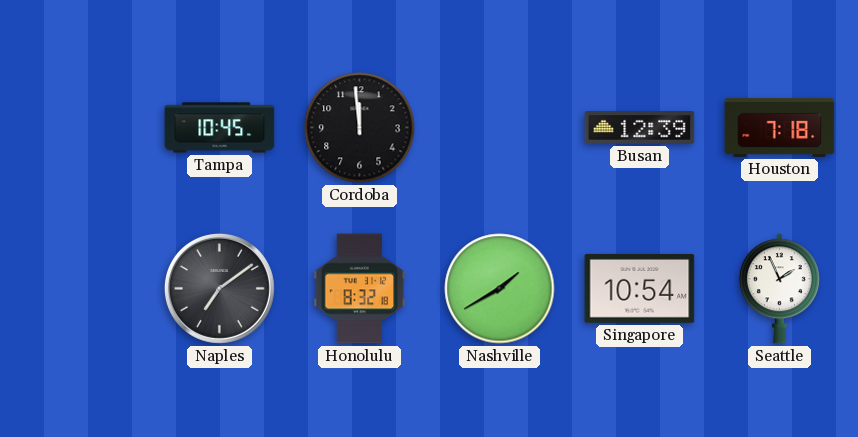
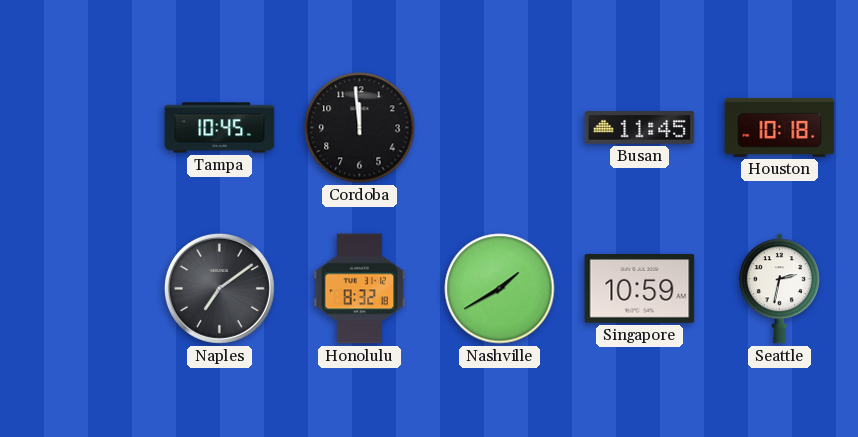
Busan: 12:39 -> 11:45
Houston: 7:18 -> 10:18
Singapore: 10:54 -> 10:59
Seattle: 1:56 -> 2:32
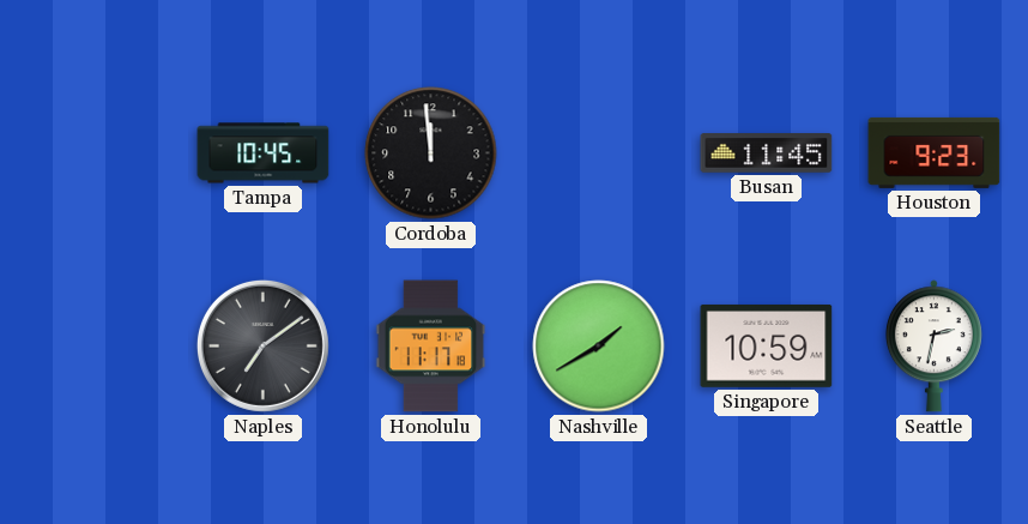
Houston: 10:18 -> 9:23
Honolulu: 8:32 -> 11:17
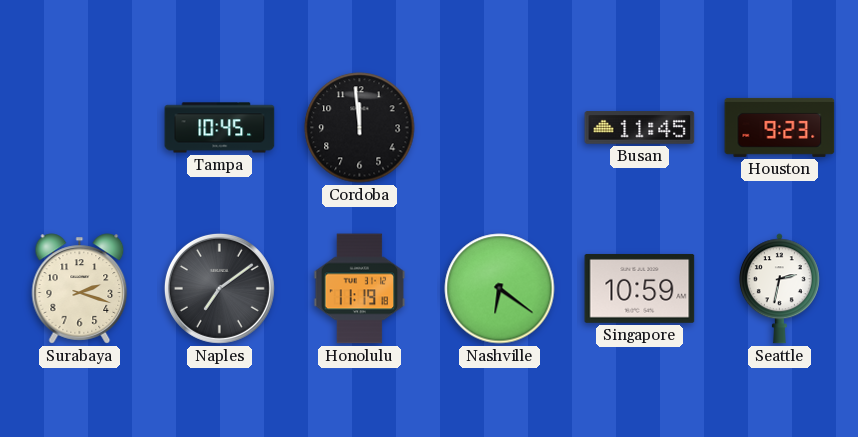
Surabaya: none -> 2:18
Honolulu: 11:17 -> 11:19
Nashville: 1:40 -> 6:21
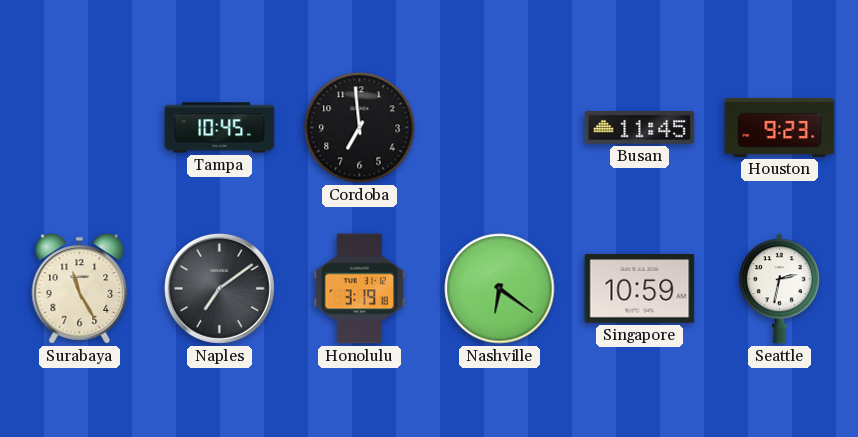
Cordoba: 11:59 -> 6:59
Surabaya: 2:18 -> 11:25
Honolulu: 11:19 -> 3:19
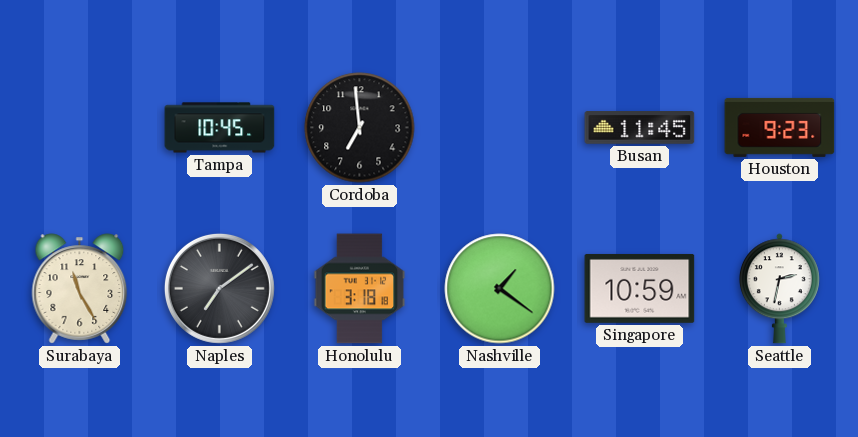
Honolulu: 3:19 -> 3:18
Nashville: 6:21 -> 1:21
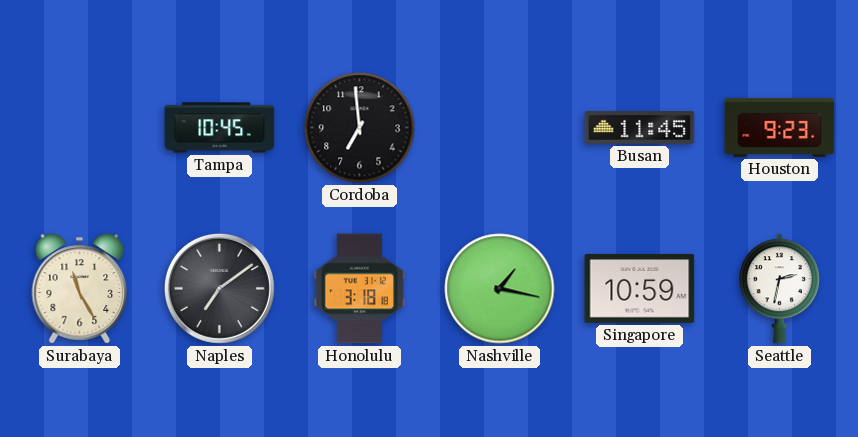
Nashville: 1:21 -> 1:17
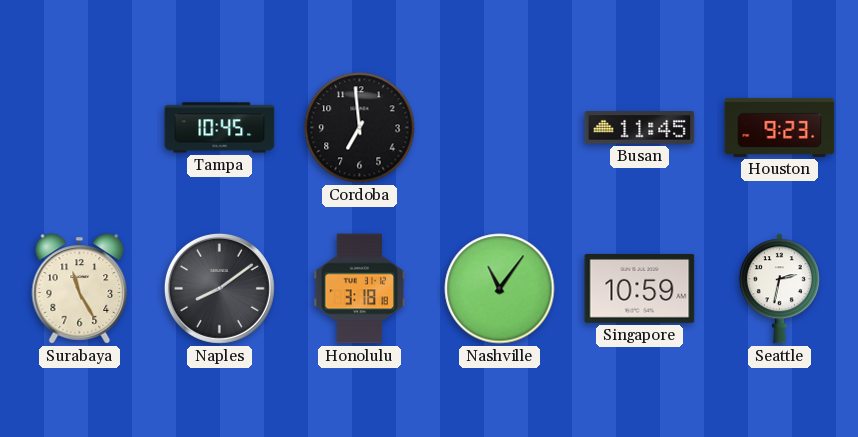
Naples: 7:09 -> 8:09
Nashville: 1:17 -> 11:06
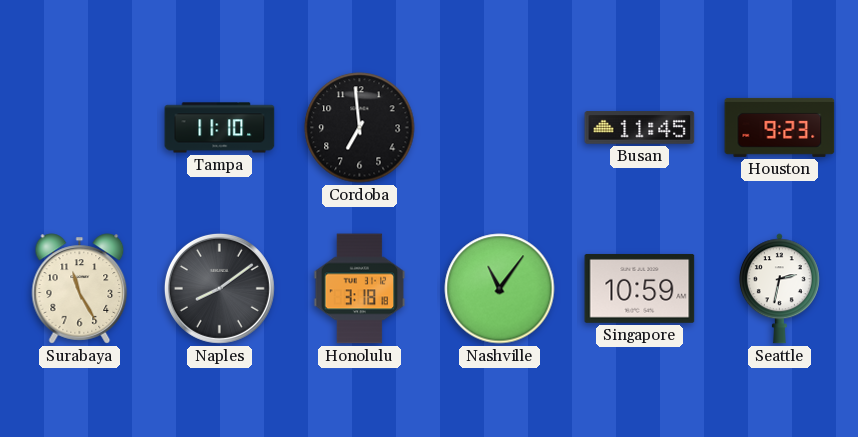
Tampa: 10:45 -> 11:10
